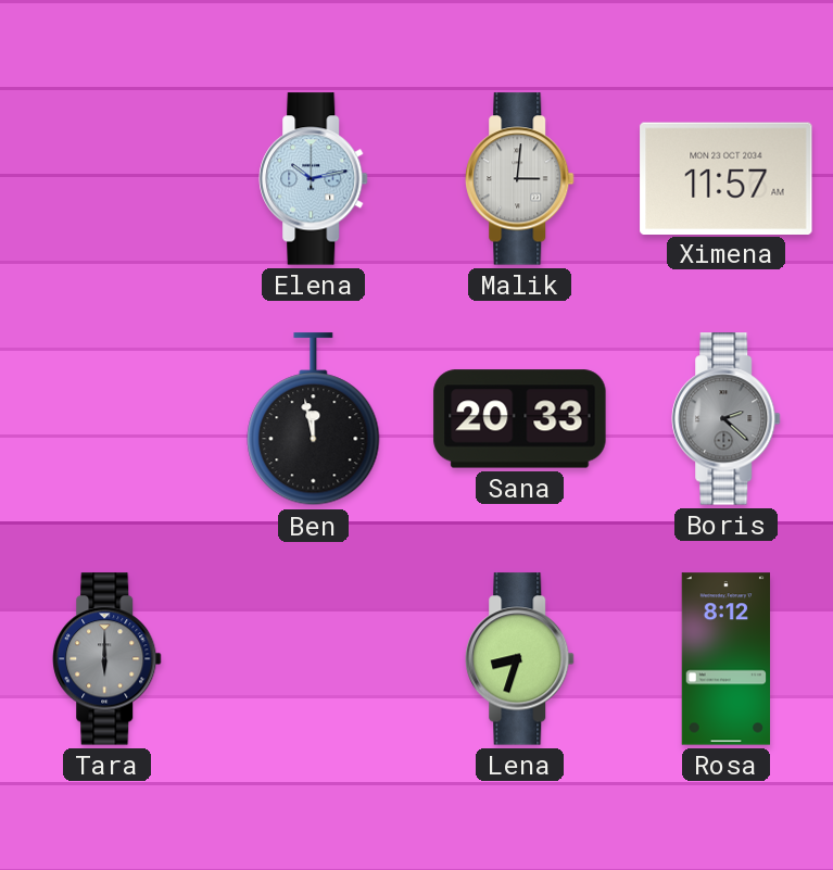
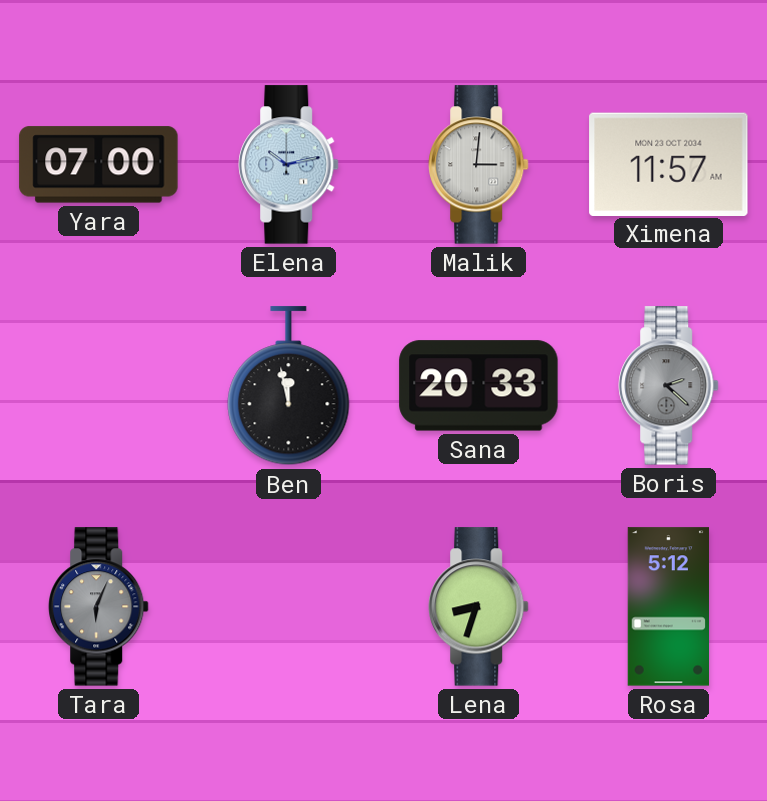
Yara: none -> 07:00
Tara: 6:00 -> 6:04
Rosa: 8:12 -> 5:12
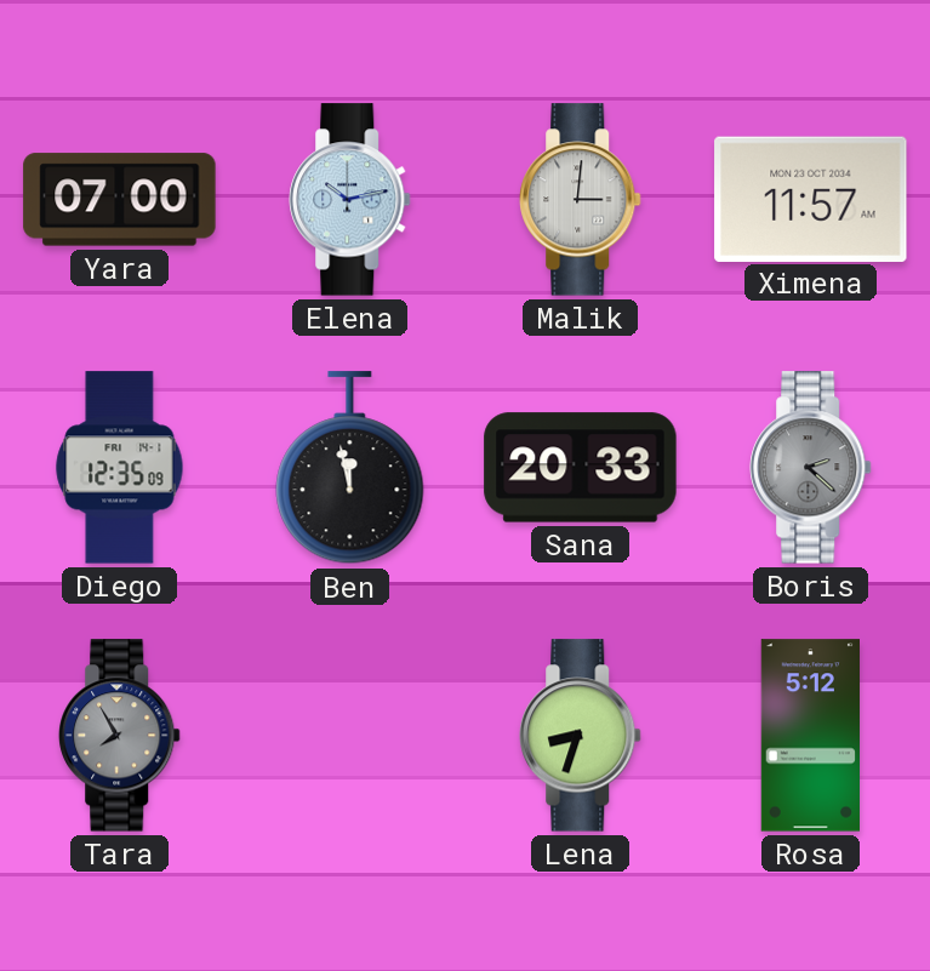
Diego: none -> 12:35
Tara: 6:04 -> 7:55
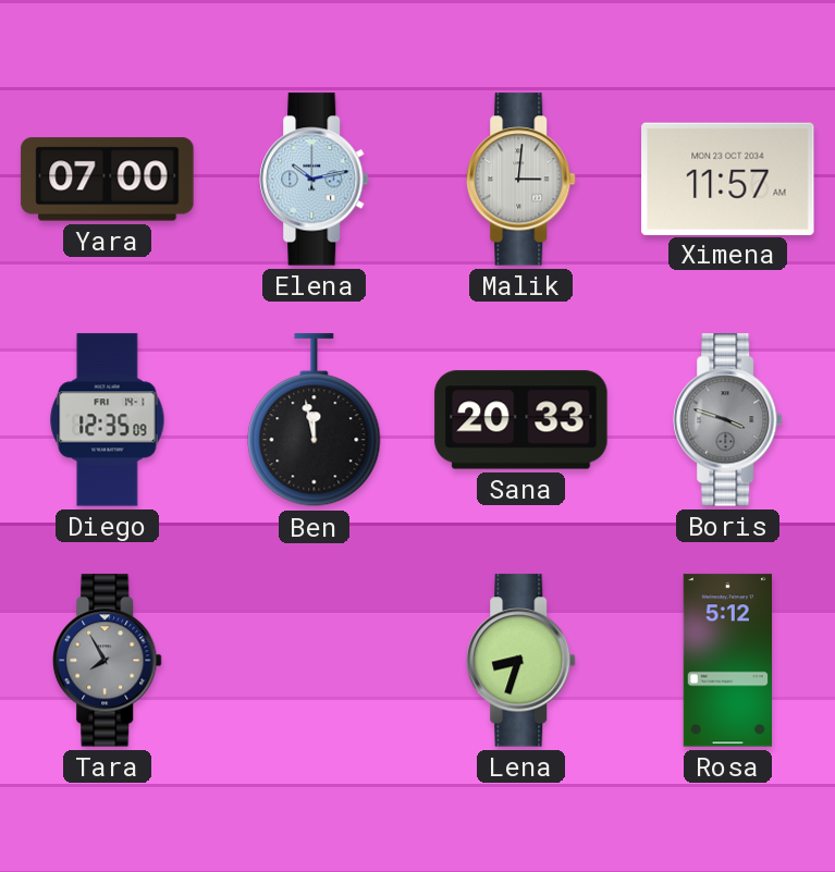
Boris: 2:22 -> 3:48
